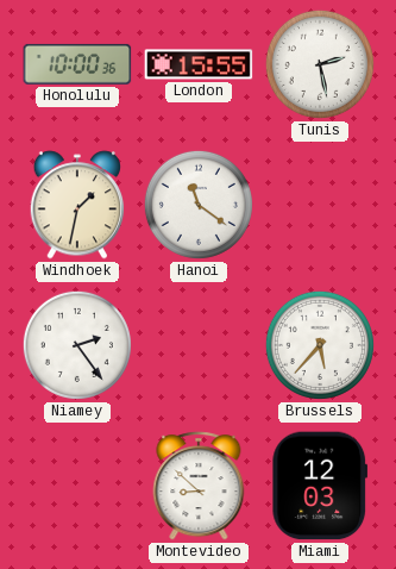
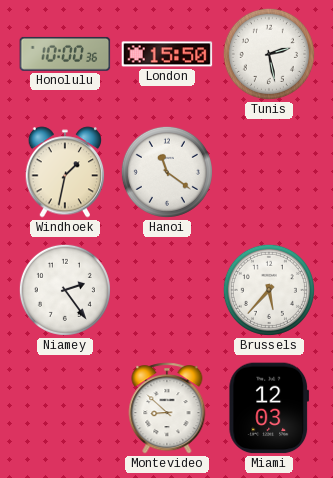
London: 15:55 -> 15:50
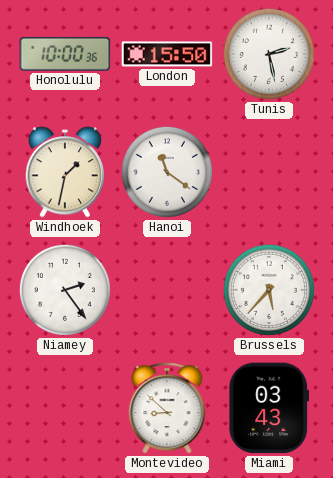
Miami: 12:03 -> 03:43
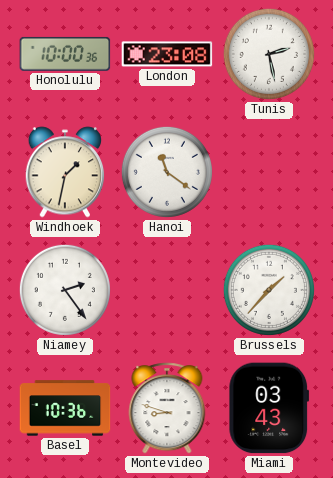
London: 15:50 -> 23:08
Brussels: 5:37 -> 1:37
Basel: none -> 10:36
Montevideo: 8:52 -> 8:48
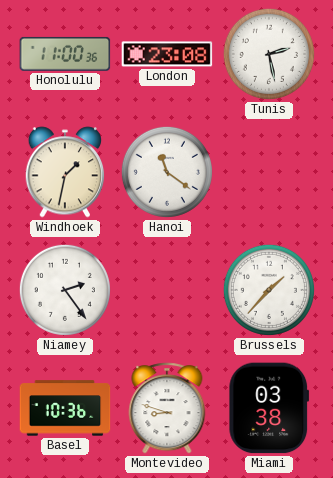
Honolulu: 10:00 -> 11:00
Miami: 03:43 -> 03:38
